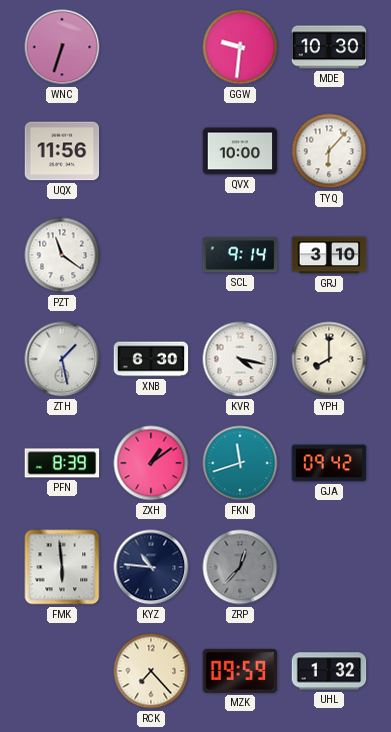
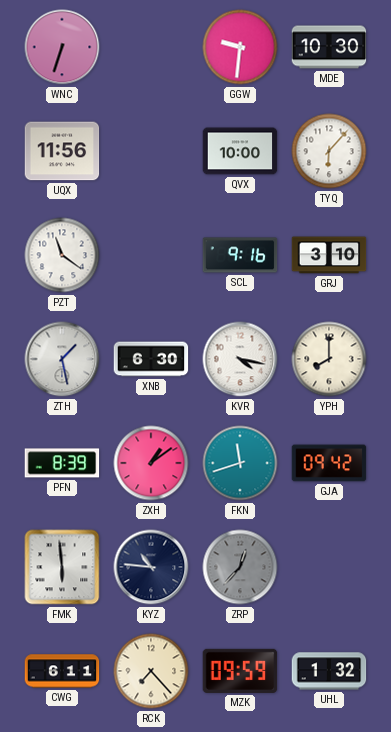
SCL: 9:14 -> 9:16
CWG: none -> 6:11
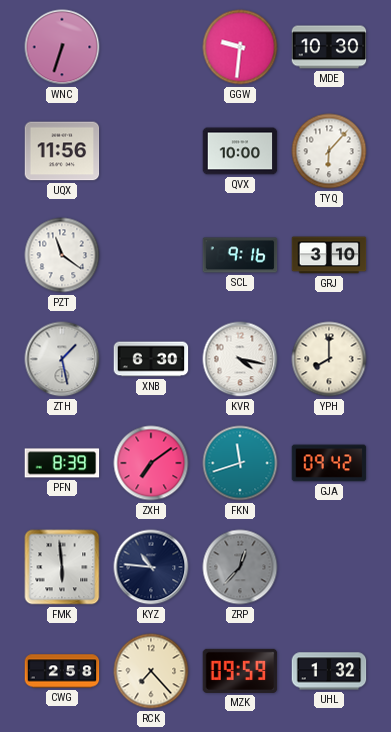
ZXH: 1:09 -> 7:09
CWG: 6:11 -> 2:58
